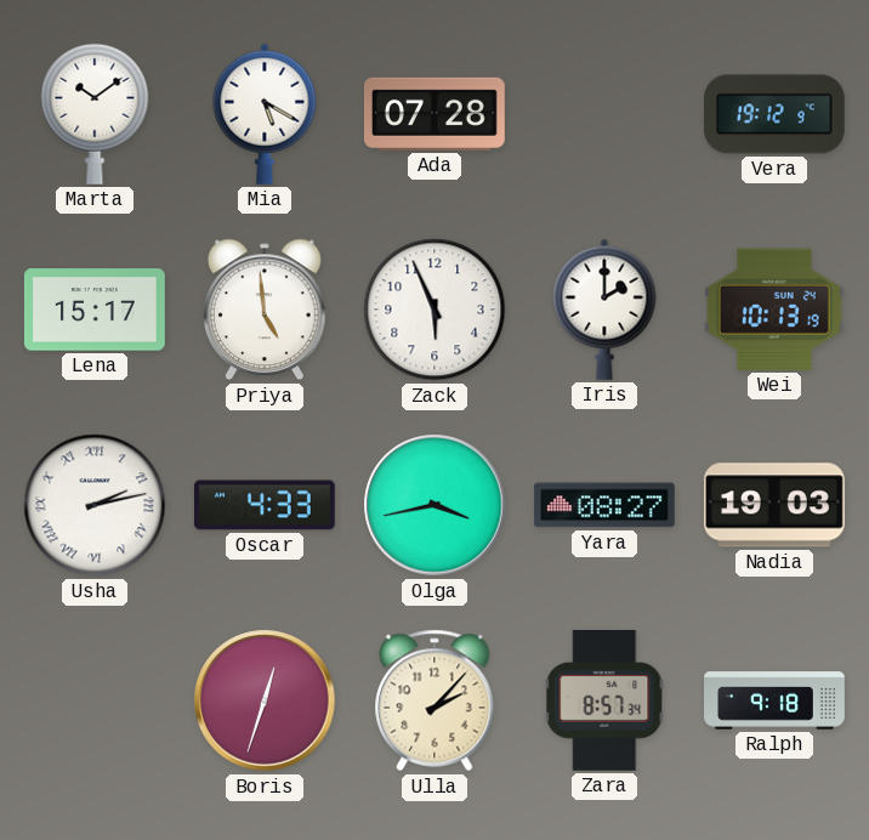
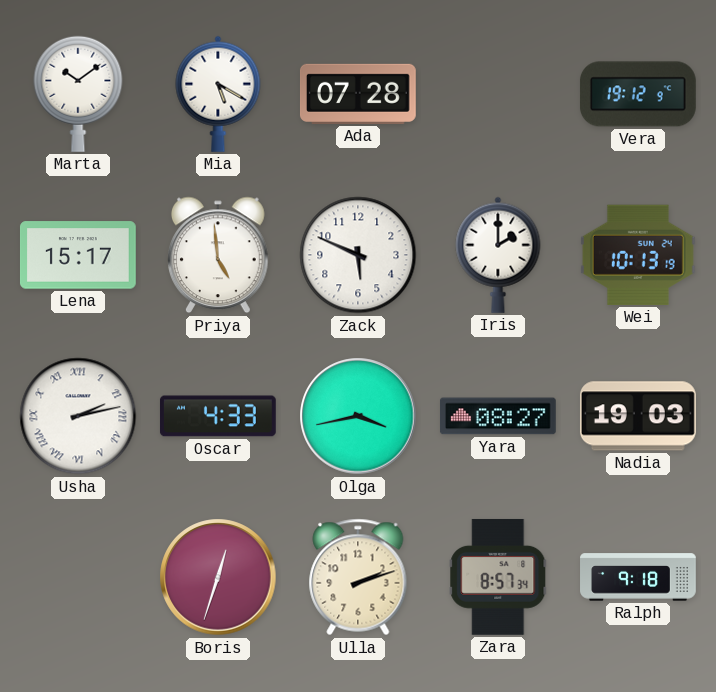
Zack: 5:56 -> 5:49
Ulla: 2:07 -> 2:12
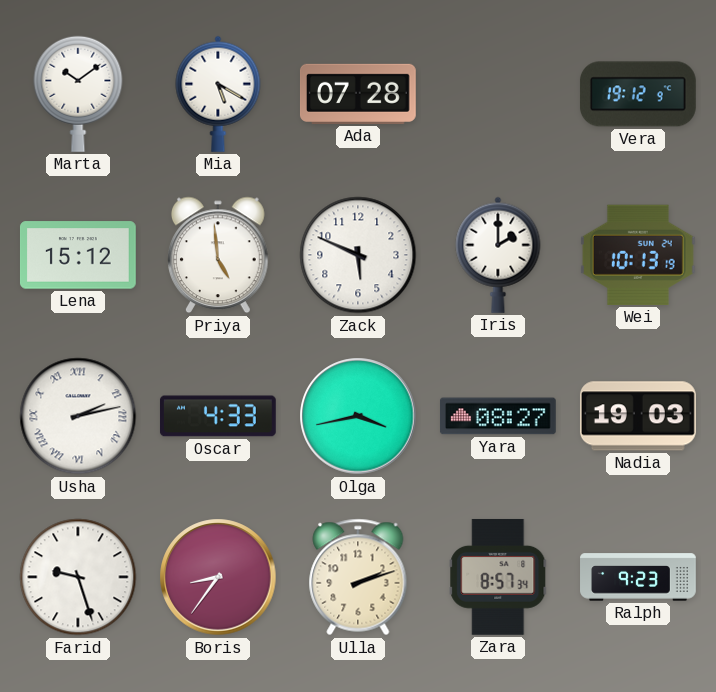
Lena: 15:17 -> 15:12
Farid: none -> 9:27
Boris: 12:33 -> 8:36
Ralph: 9:18 -> 9:23
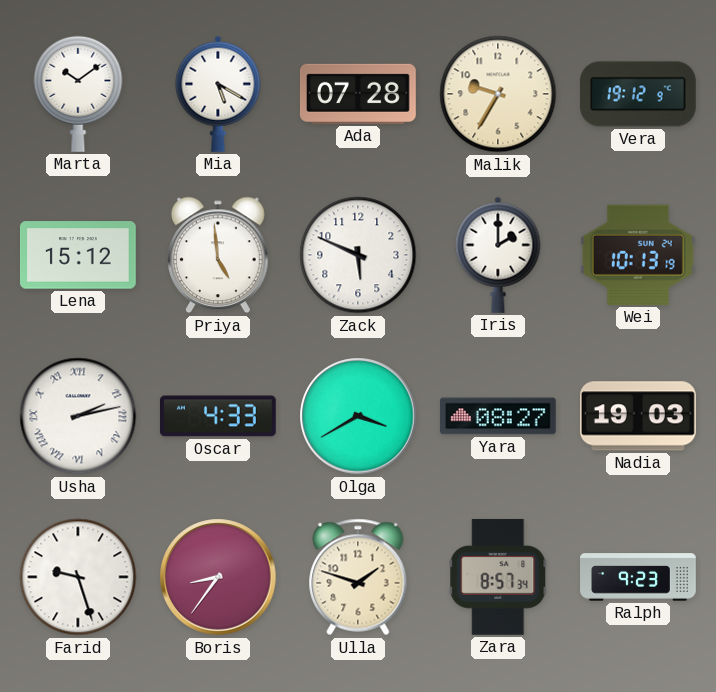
Malik: none -> 9:35
Olga: 3:43 -> 3:40
Ulla: 2:12 -> 1:48
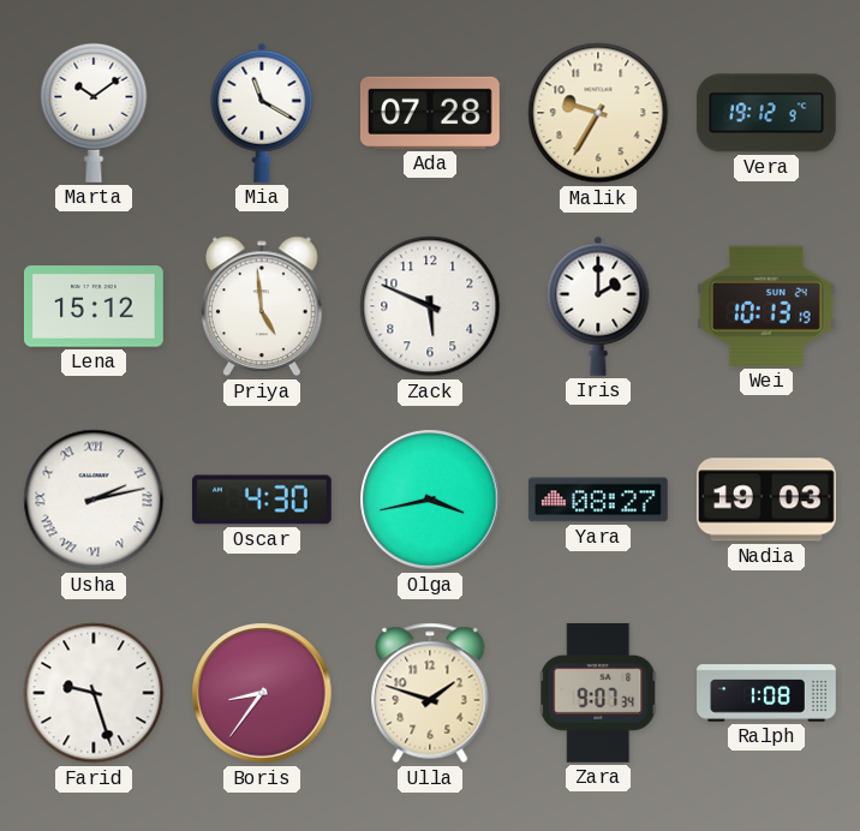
Mia: 5:20 -> 11:20
Oscar: 4:33 -> 4:30
Olga: 3:40 -> 3:43
Zara: 8:57 -> 9:07
Ralph: 9:23 -> 1:08
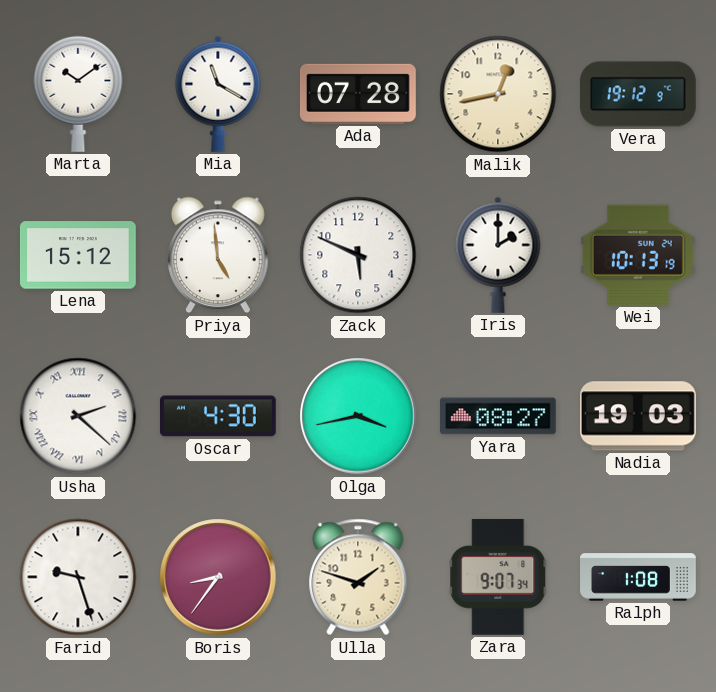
Malik: 9:35 -> 12:43
Usha: 2:13 -> 2:22
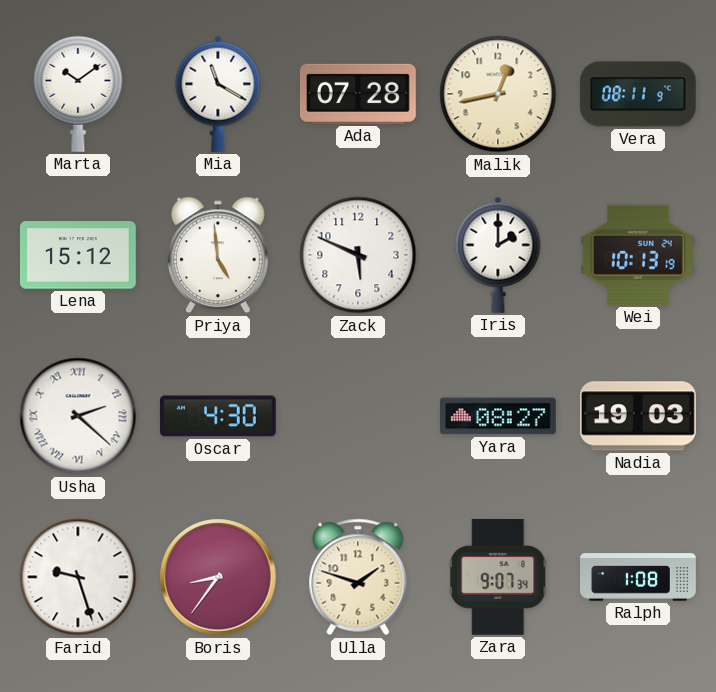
Vera: 19:12 -> 08:11
Olga: 3:43 -> none
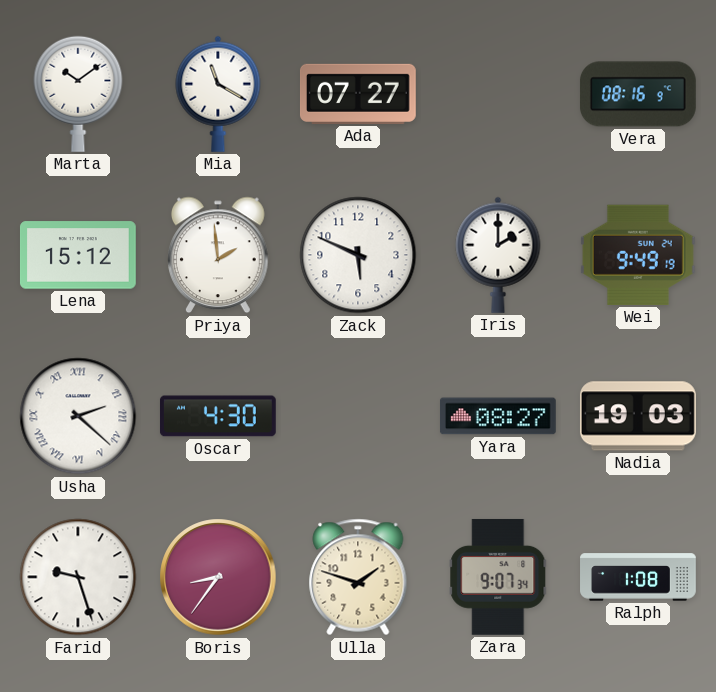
Ada: 07:28 -> 07:27
Malik: 12:43 -> none
Vera: 08:11 -> 08:16
Priya: 4:59 -> 1:59
Wei: 10:13 -> 9:49
